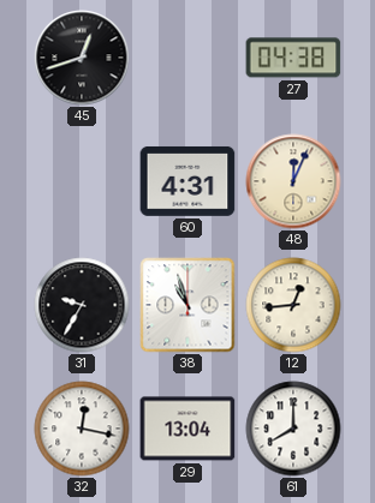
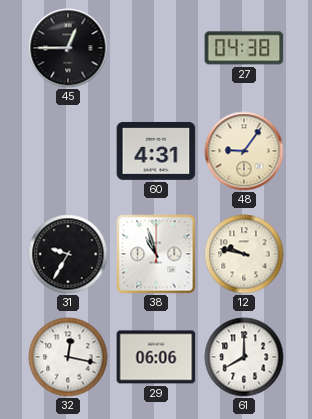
45: 12:42 -> 12:45
48: 12:04 -> 9:06
12: 12:44 -> 9:47
29: 13:04 -> 06:06
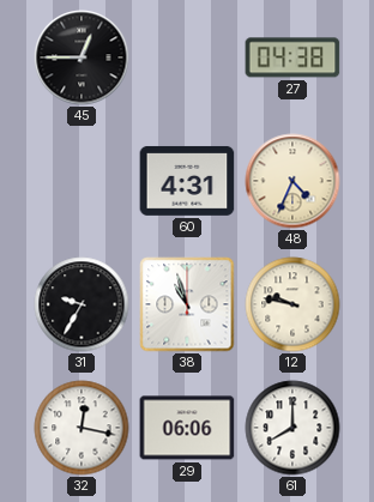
48: 9:06 -> 4:34
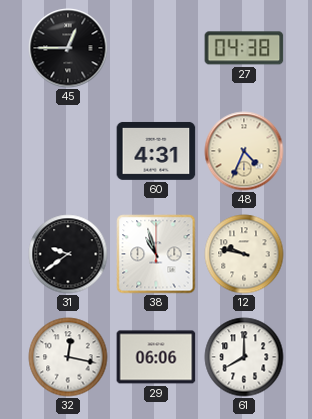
31: 9:35 -> 9:39
